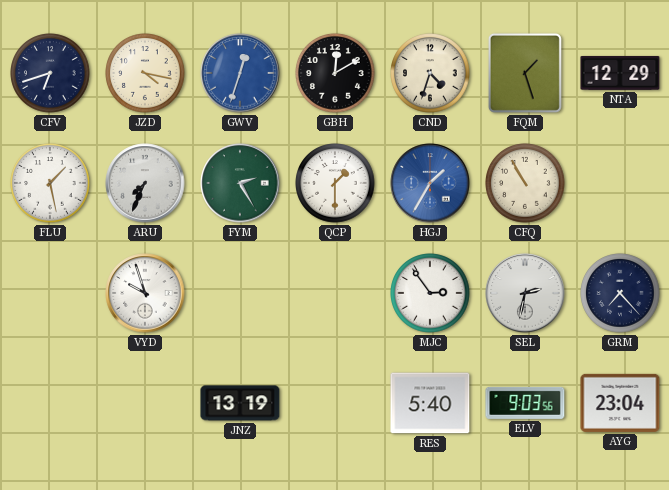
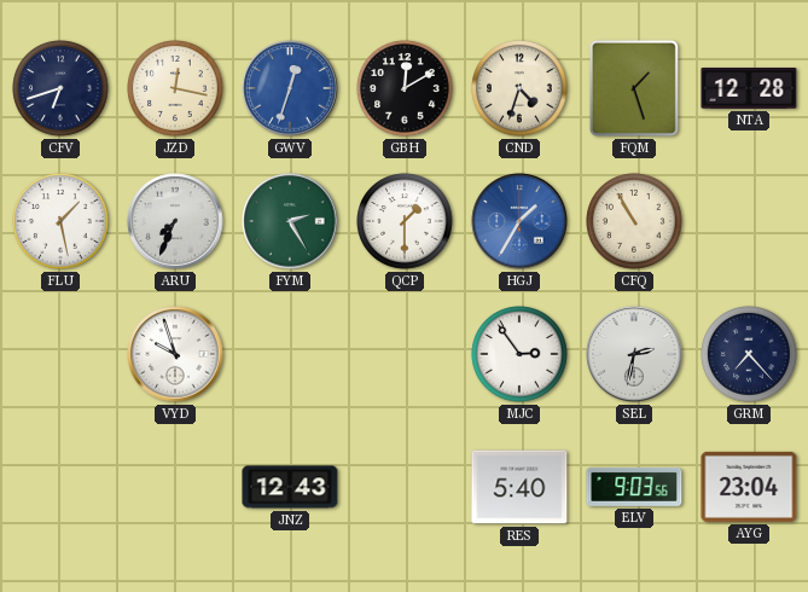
JZD: 4:17 -> 12:17
NTA: 12:29 -> 12:28
JNZ: 13:19 -> 12:43
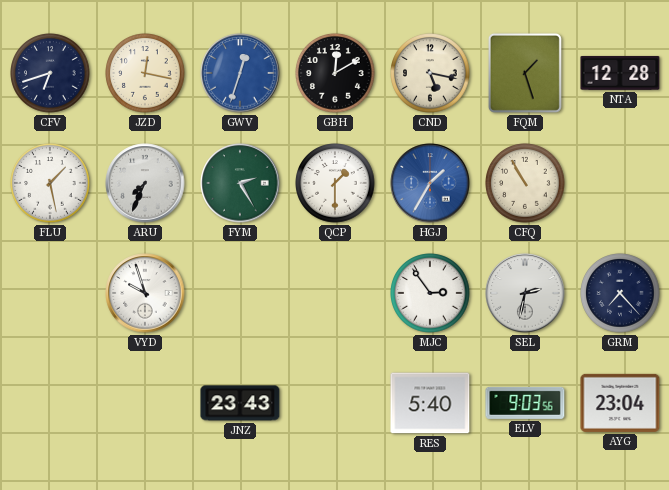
CND: 4:33 -> 5:17
JNZ: 12:43 -> 23:43
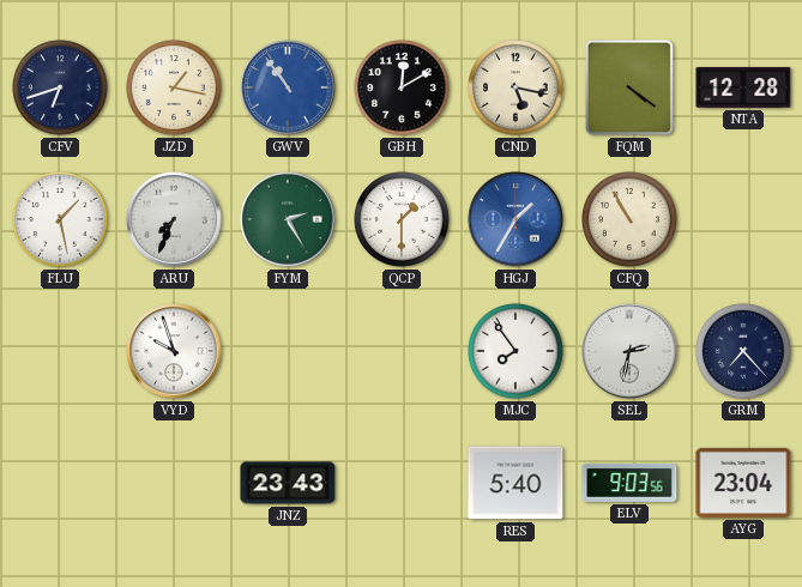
JZD: 12:17 -> 1:17
GWV: 12:33 -> 10:54
FQM: 1:27 -> 4:21
MJC: 2:54 -> 7:54
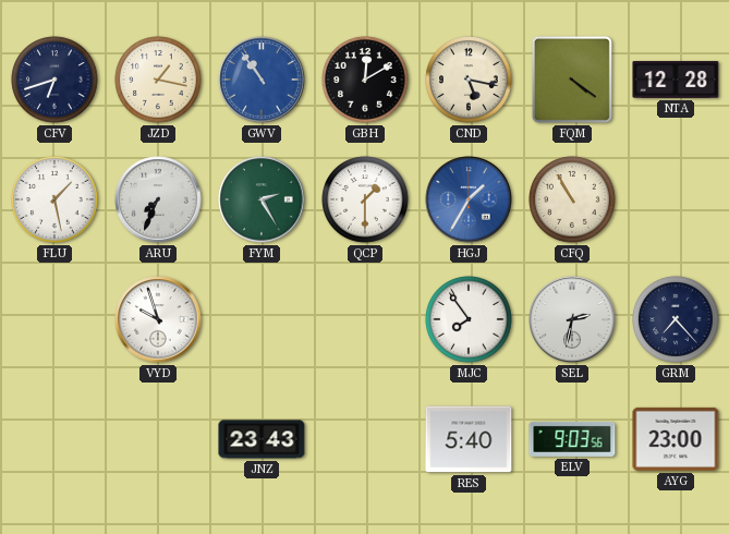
AYG: 23:04 -> 23:00
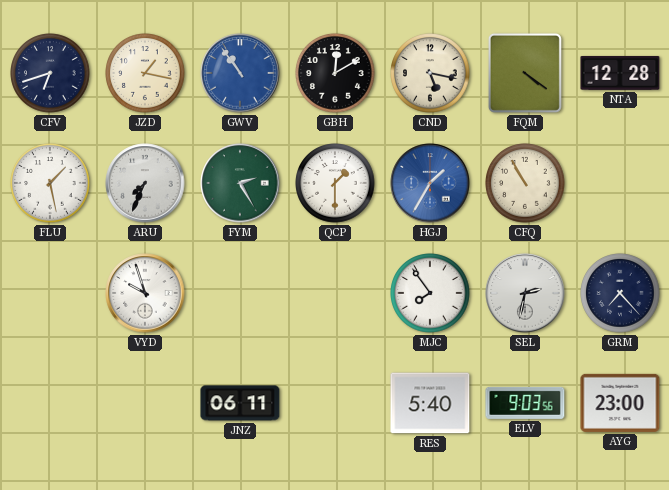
JNZ: 23:43 -> 06:11
